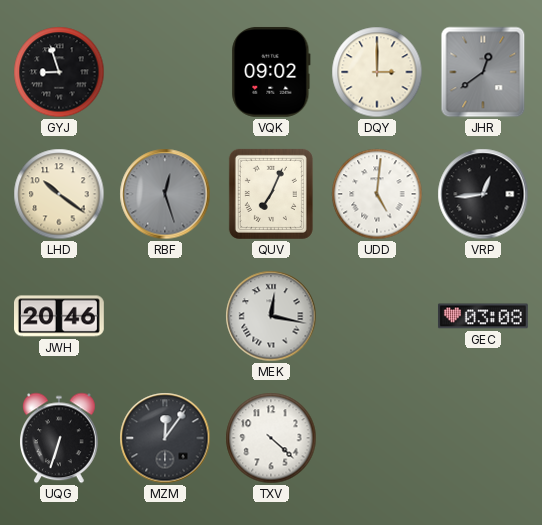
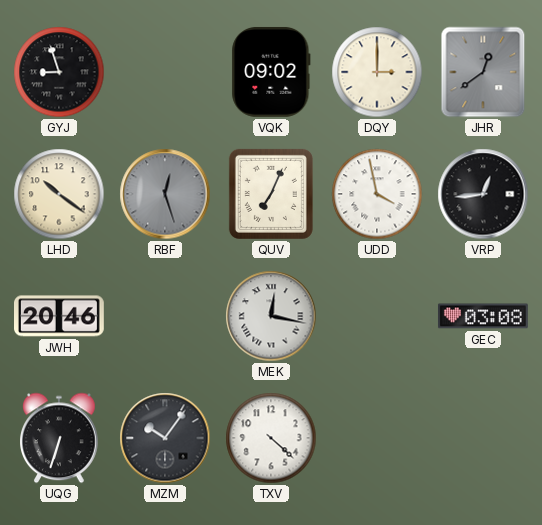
UDD: 5:01 -> 3:58
MZM: 12:06 -> 10:06
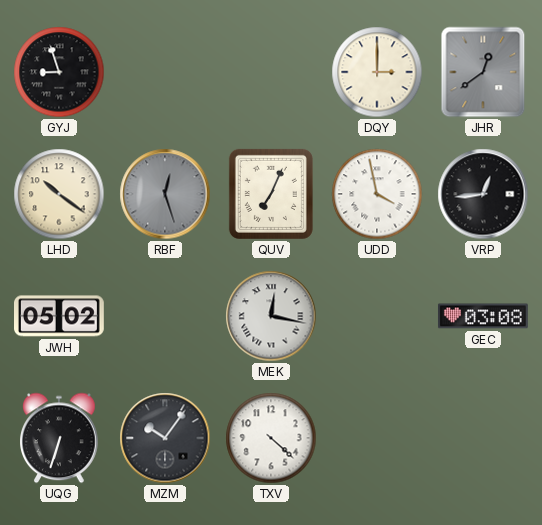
VQK: 09:02 -> none
JWH: 20:46 -> 05:02
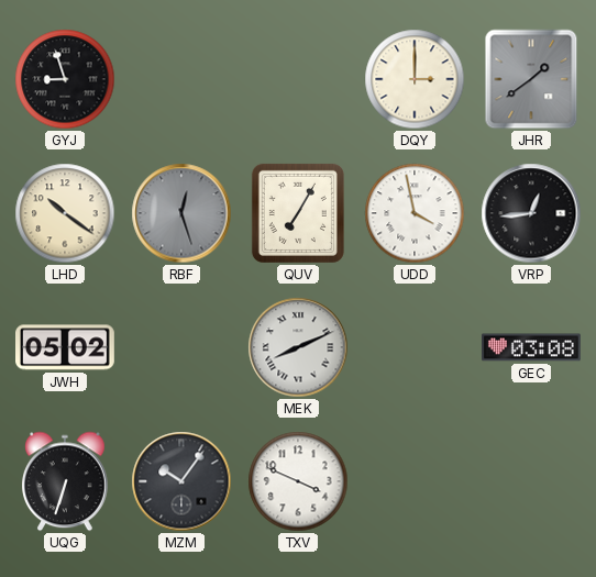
JHR: 12:39 -> 1:39
QUV: 7:04 -> 7:05
MEK: 12:17 -> 8:11
TXV: 4:22 -> 3:49
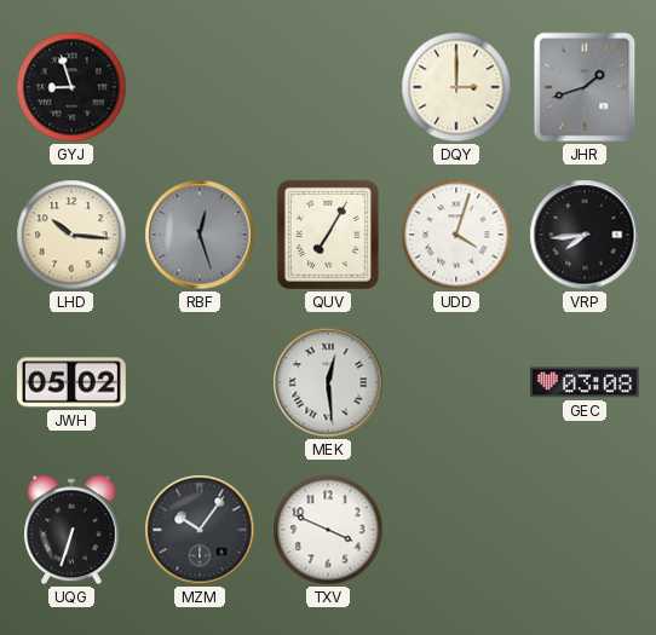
JHR: 1:39 -> 1:42
LHD: 10:21 -> 10:16
UDD: 3:58 -> 4:03
VRP: 12:44 -> 7:44
MEK: 8:11 -> 12:29
